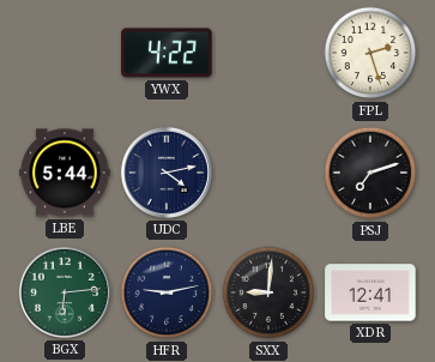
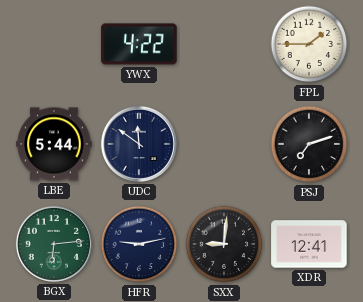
FPL: 2:27 -> 1:45
UDC: 4:13 -> 11:51
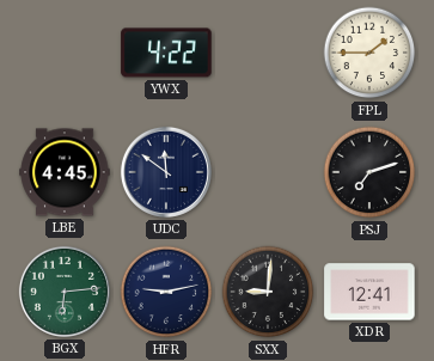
LBE: 5:44 -> 4:45
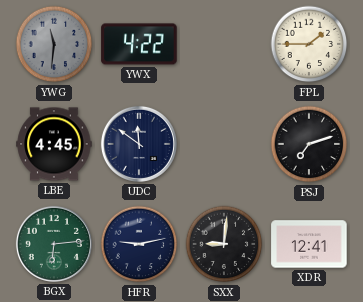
YWG: none -> 11:31
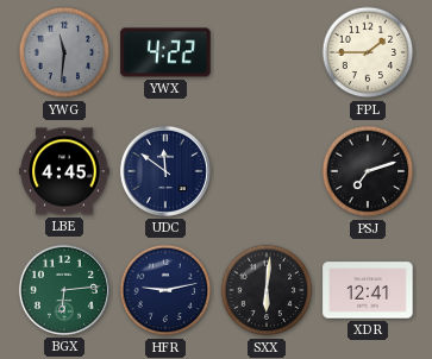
SXX: 9:01 -> 6:01
